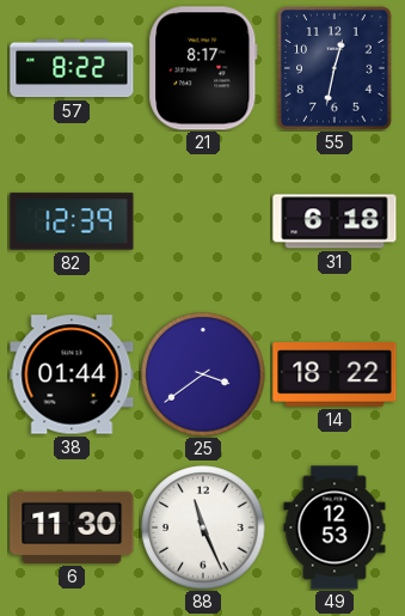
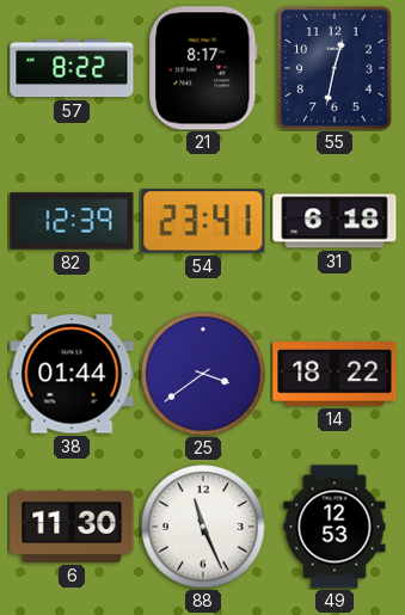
54: none -> 23:41
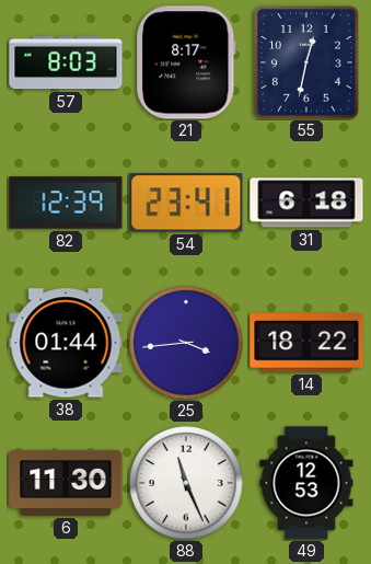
57: 8:22 -> 8:03
25: 3:39 -> 3:44
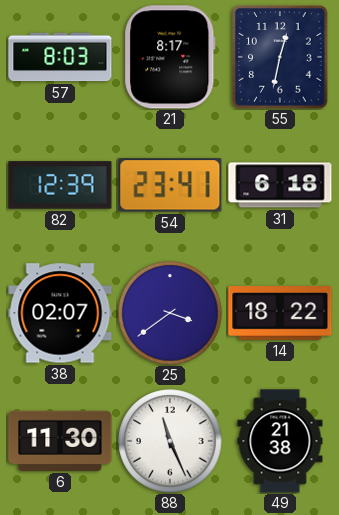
38: 01:44 -> 02:07
25: 3:44 -> 3:39
49: 12:53 -> 21:38
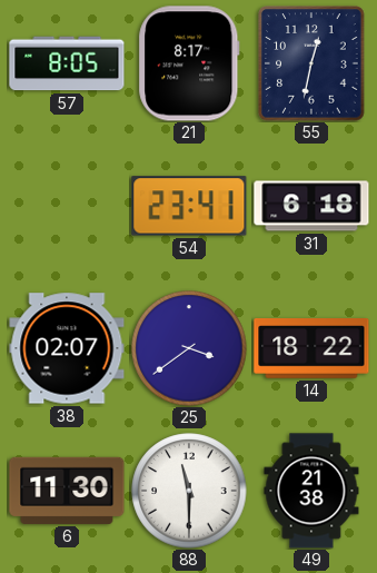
57: 8:03 -> 8:05
82: 12:39 -> none
88: 11:26 -> 11:30
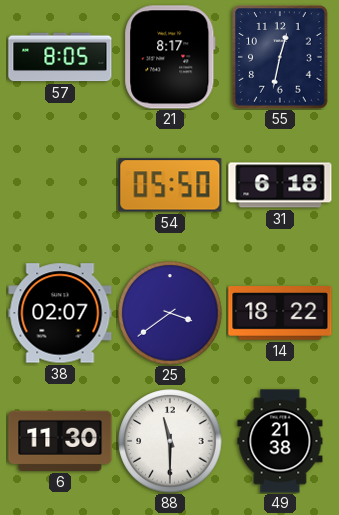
54: 23:41 -> 05:50
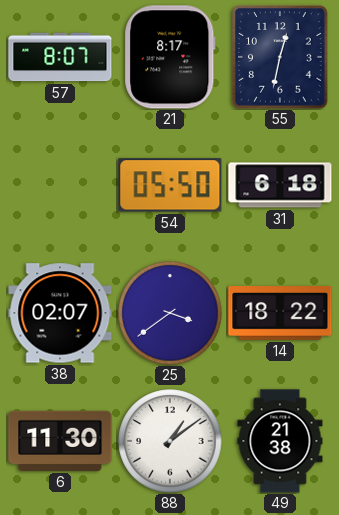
57: 8:05 -> 8:07
88: 11:30 -> 1:09
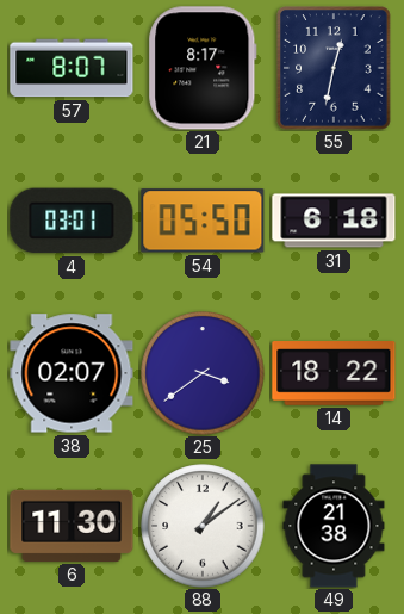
4: none -> 03:01
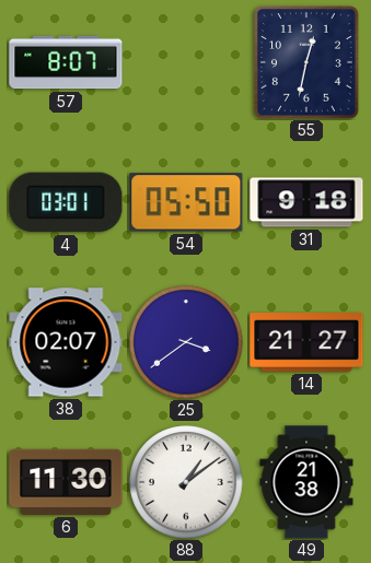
21: 8:17 -> none
31: 6:18 -> 9:18
14: 18:22 -> 21:27
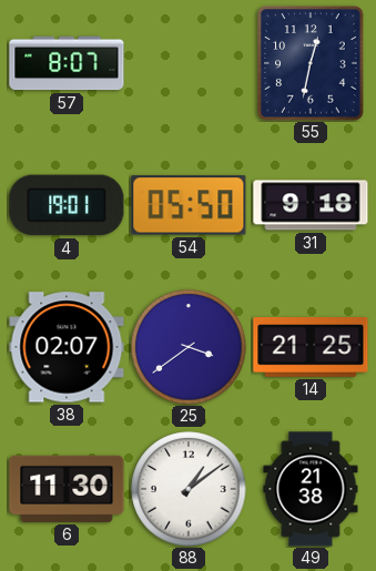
4: 03:01 -> 19:01
14: 21:27 -> 21:25
